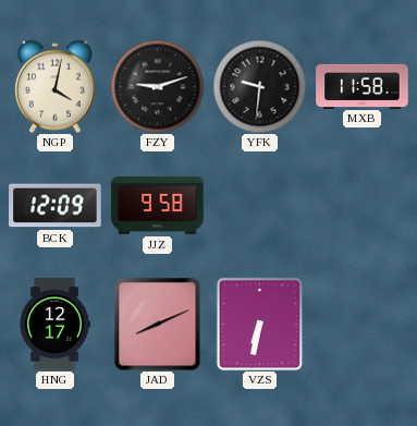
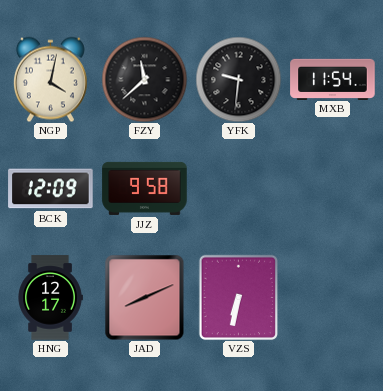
FZY: 9:12 -> 11:38
MXB: 11:58 -> 11:54
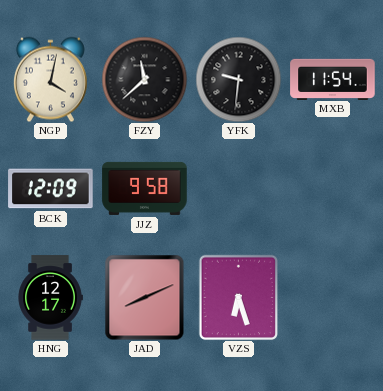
VZS: 6:32 -> 6:27
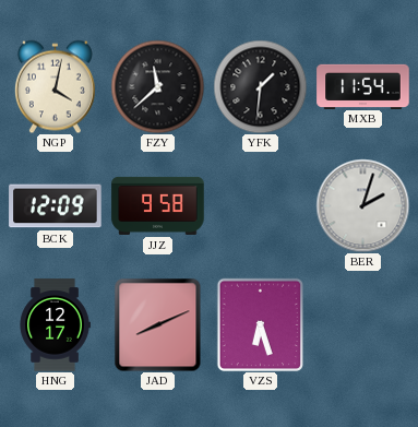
YFK: 9:31 -> 1:31
BER: none -> 2:03
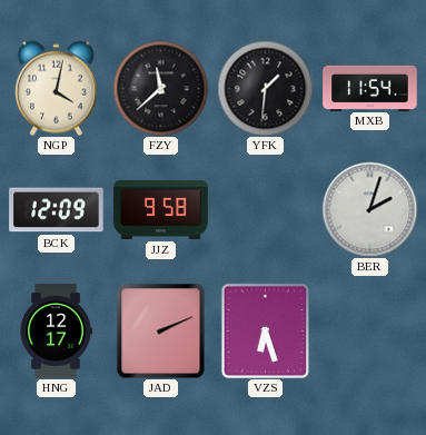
JAD: 8:11 -> 2:11
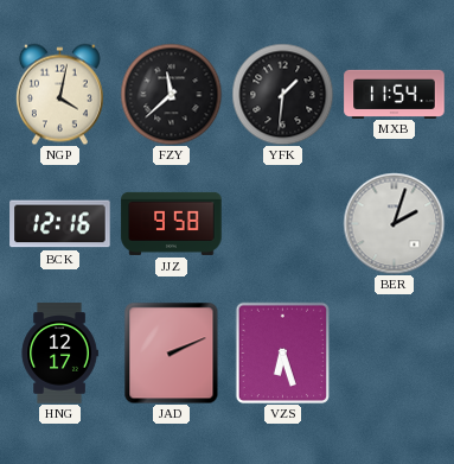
BCK: 12:09 -> 12:16
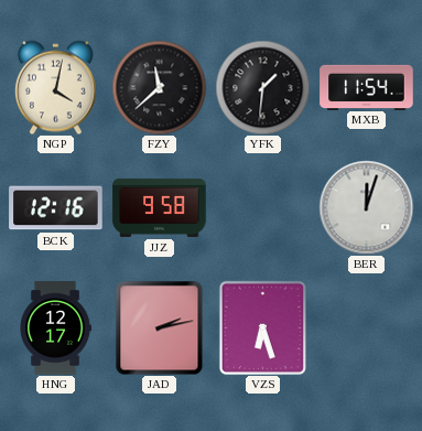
BER: 2:03 -> 12:03
JAD: 2:11 -> 2:13
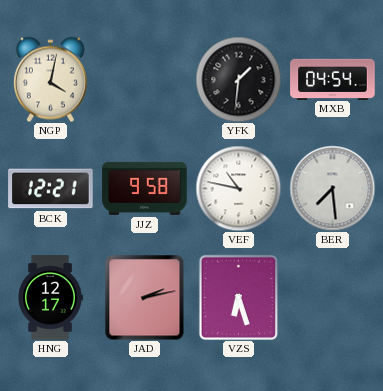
FZY: 11:38 -> none
MXB: 11:54 -> 04:54
BCK: 12:16 -> 12:21
VEF: none -> 10:47
BER: 12:03 -> 7:29
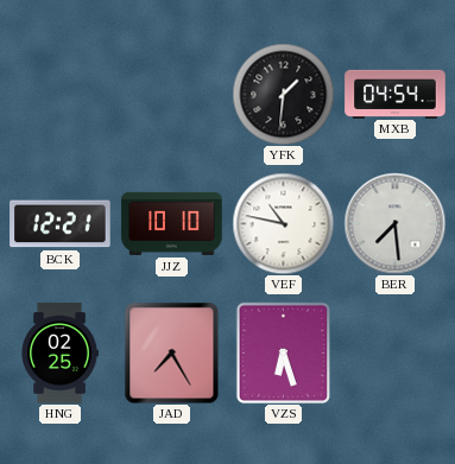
NGP: 4:02 -> none
JJZ: 9:58 -> 10:10
HNG: 12:17 -> 02:25
JAD: 2:13 -> 7:25
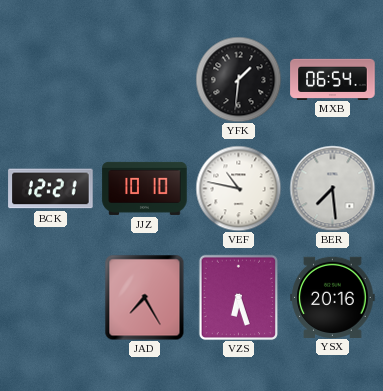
MXB: 04:54 -> 06:54
HNG: 02:25 -> none
YSX: none -> 20:16
